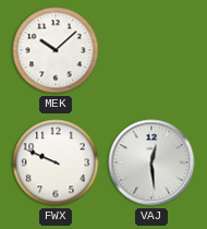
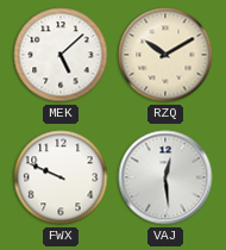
MEK: 10:08 -> 5:08
RZQ: none -> 10:10
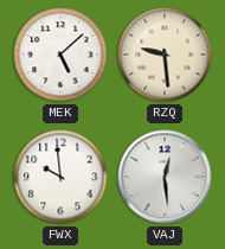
RZQ: 10:10 -> 9:29
FWX: 9:49 -> 9:59
